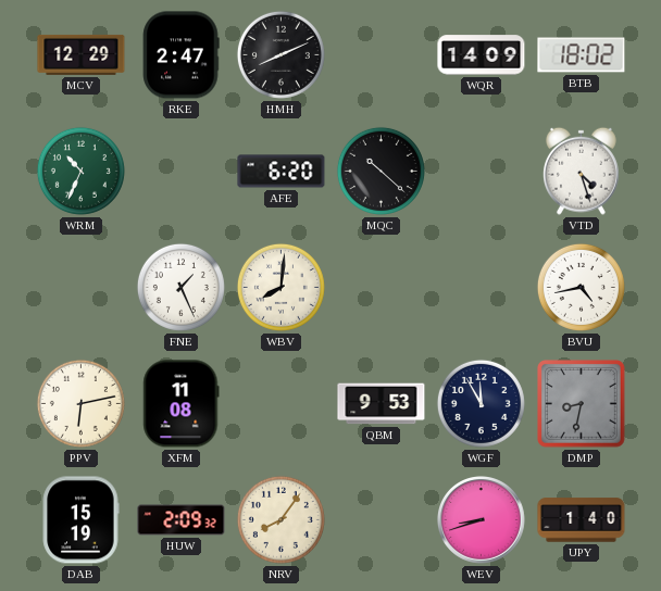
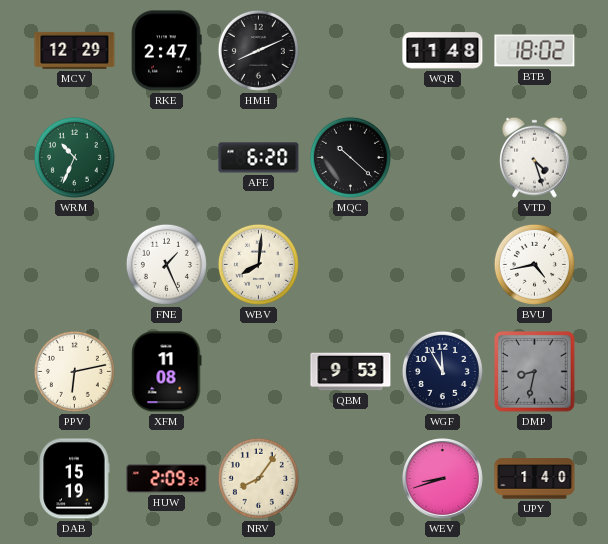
WQR: 14:09 -> 11:48
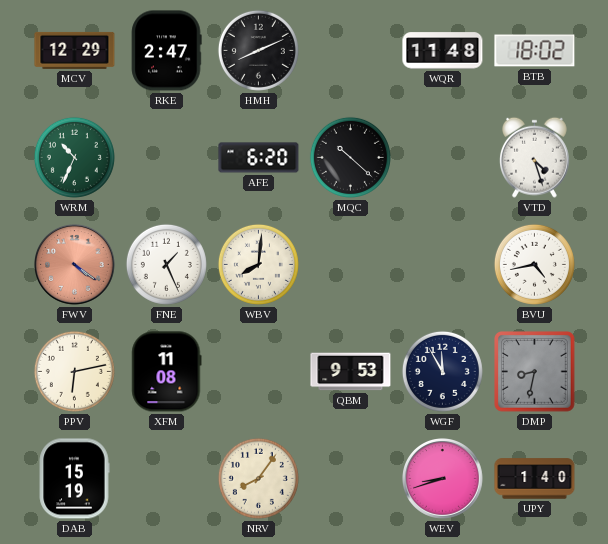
FWV: none -> 4:21
HUW: 2:09 -> none
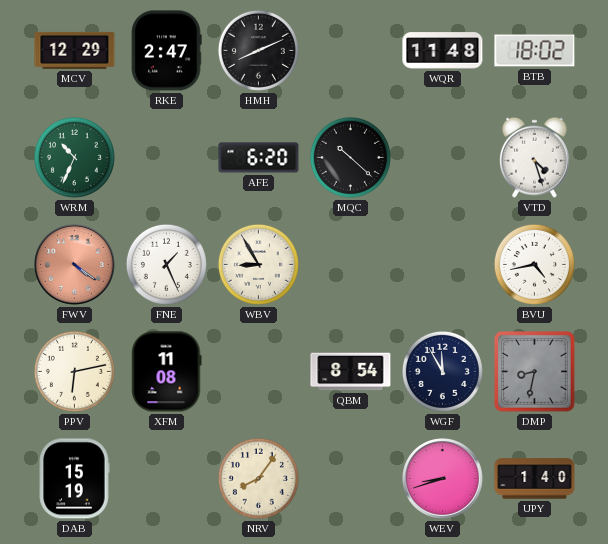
WBV: 8:01 -> 8:55
QBM: 9:53 -> 8:54
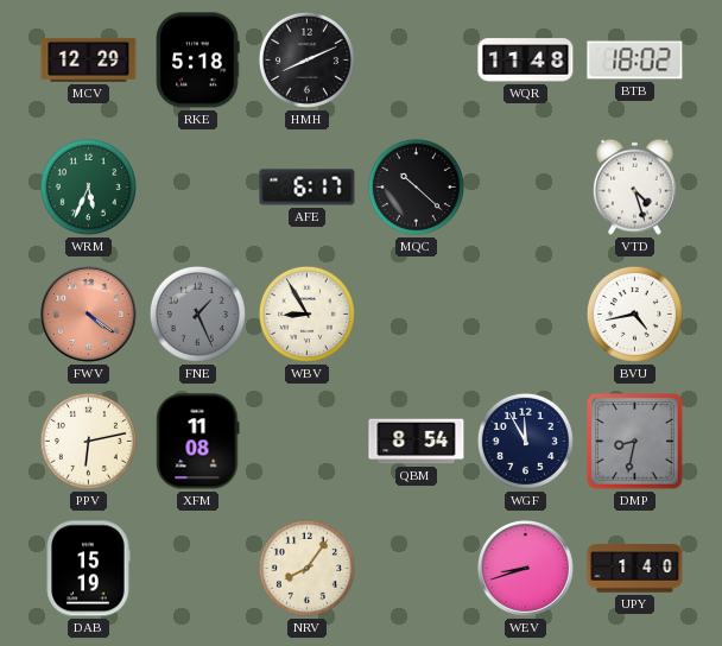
RKE: 2:47 -> 5:18
WRM: 10:34 -> 5:34
AFE: 6:20 -> 6:17
FNE dial: white -> grey
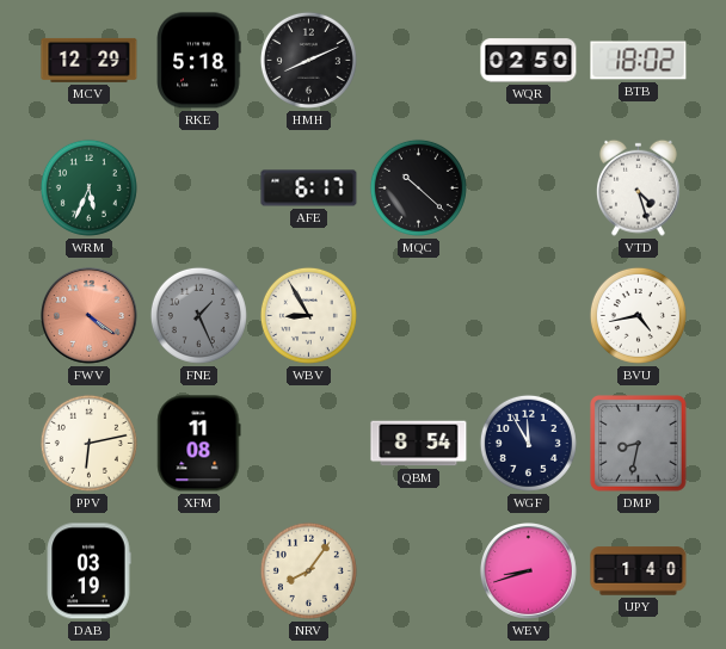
WQR: 11:48 -> 02:50
DAB: 15:19 -> 03:19
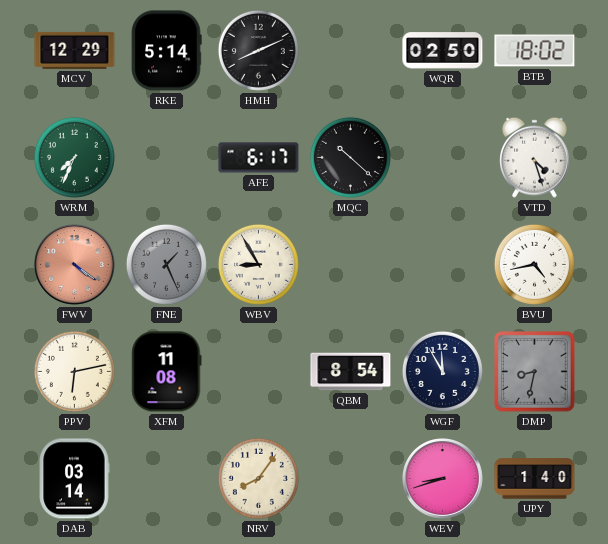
RKE: 5:18 -> 5:14
WRM: 5:34 -> 7:34
DAB: 03:19 -> 03:14
